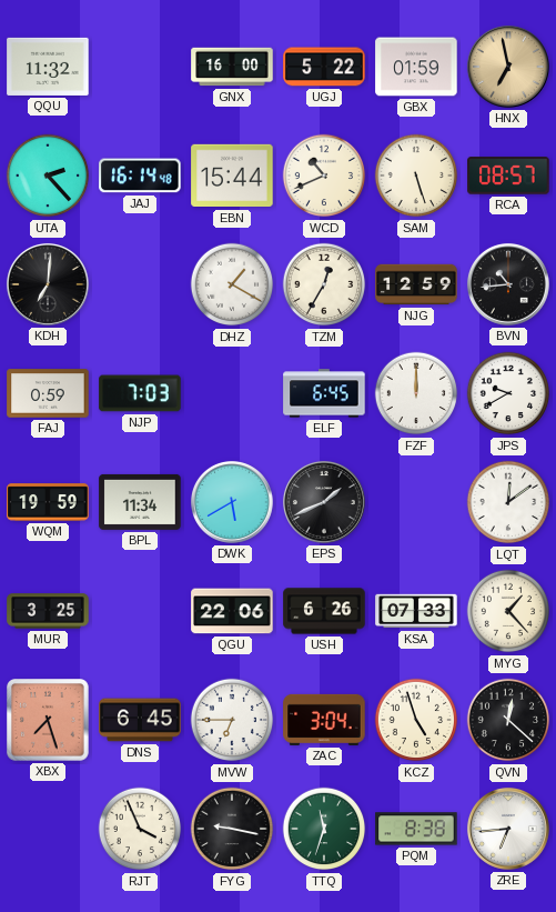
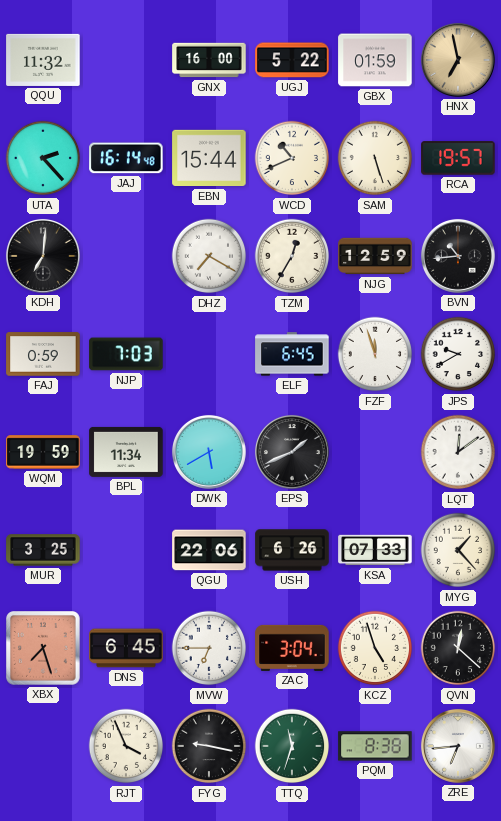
RCA: 08:57 -> 19:57
DHZ: 1:20 -> 7:20
FZF: 12:00 -> 11:57
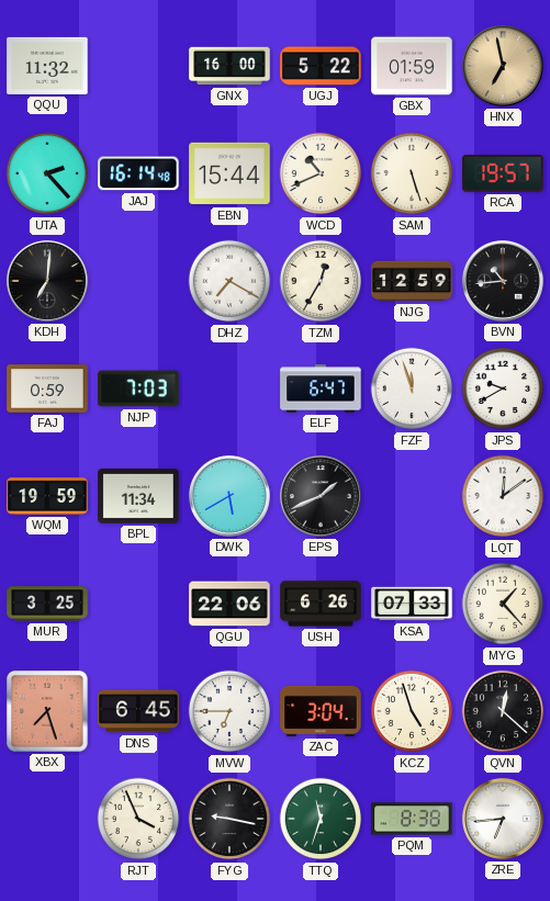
ELF: 6:45 -> 6:47
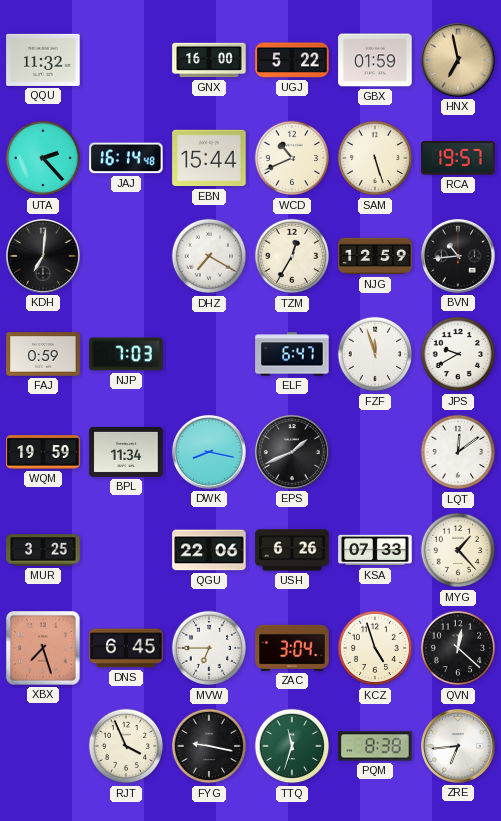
DWK: 5:40 -> 8:17
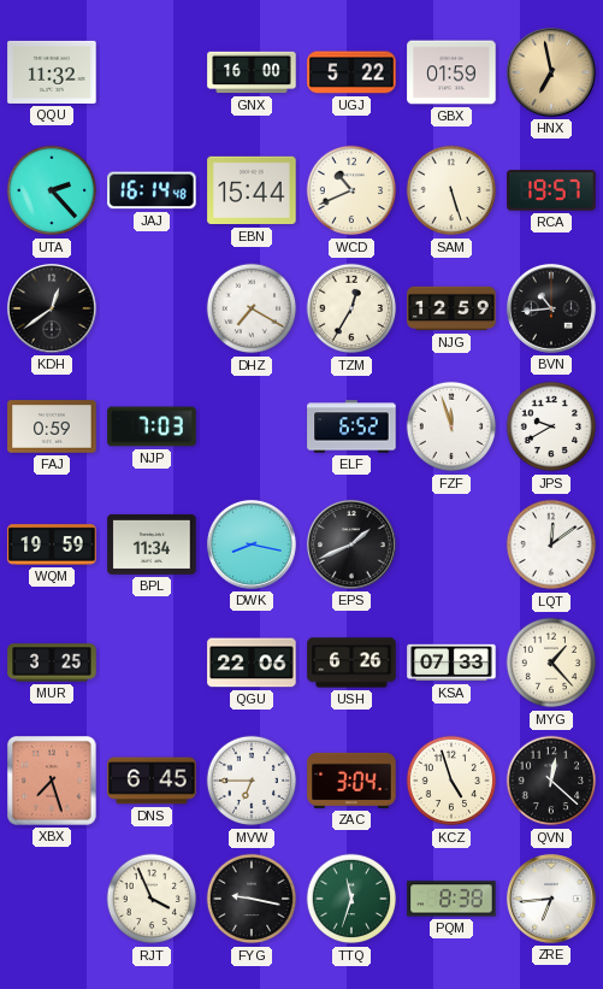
KDH: 7:01 -> 12:39
ELF: 6:47 -> 6:52
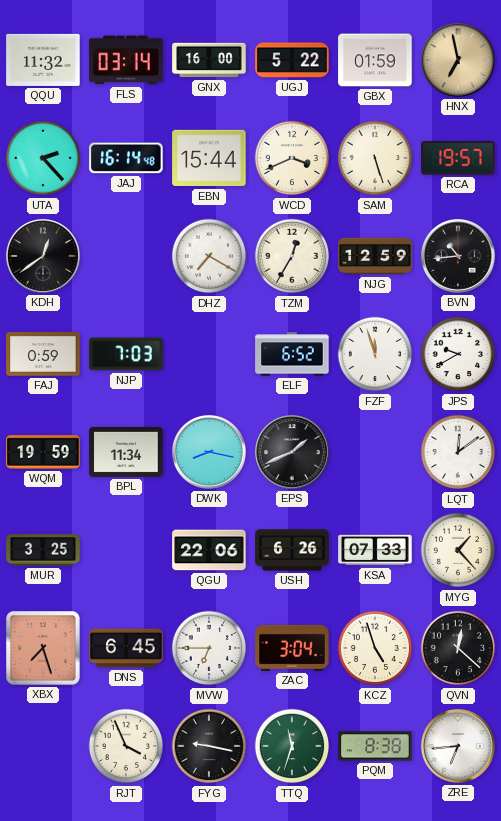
FLS: none -> 03:14
WCD: 10:41 -> 3:41
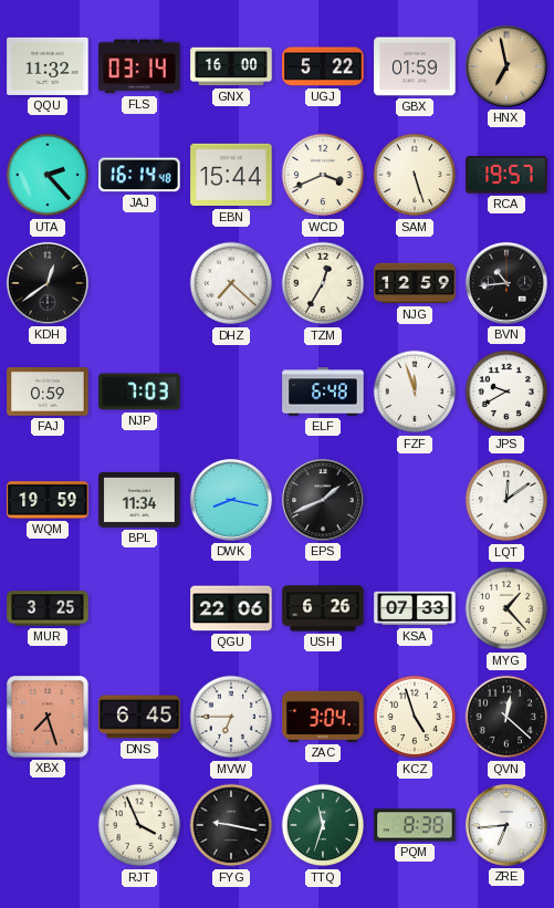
DHZ: 7:20 -> 7:22
ELF: 6:52 -> 6:48
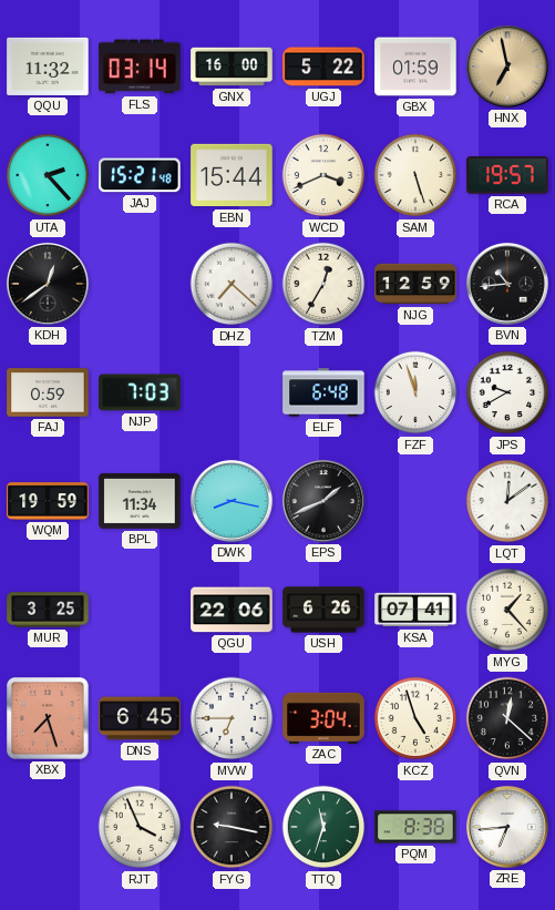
JAJ: 16:14 -> 15:21
KSA: 07:33 -> 07:41
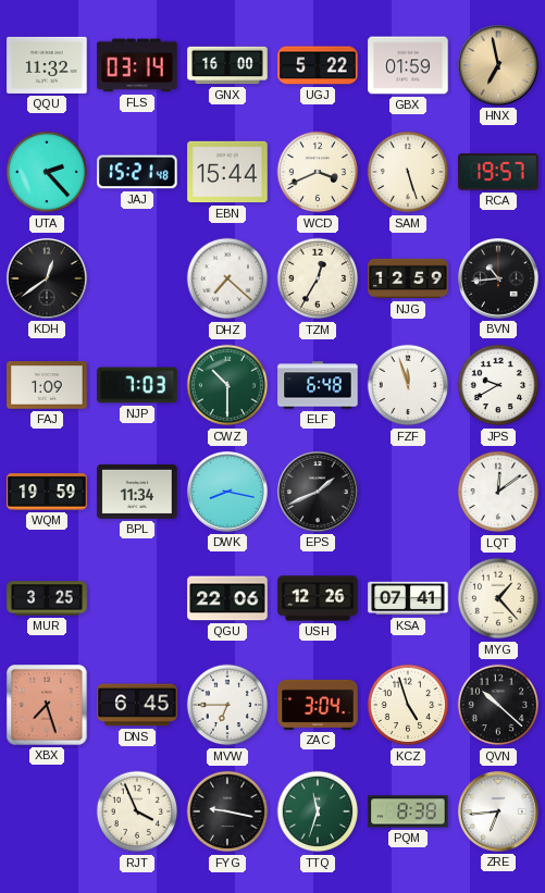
FAJ: 0:59 -> 1:09
CWZ: none -> 10:30
USH: 6:26 -> 12:26
QVN: 12:22 -> 10:22
